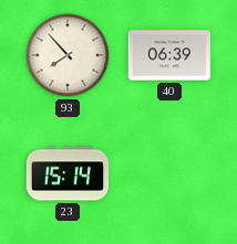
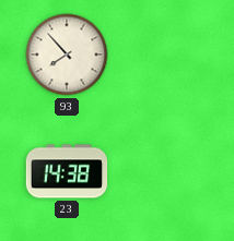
40: 06:39 -> none
23: 15:14 -> 14:38
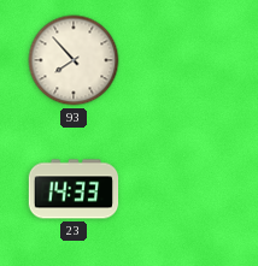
23: 14:38 -> 14:33
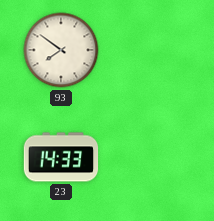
93: 7:53 -> 7:51
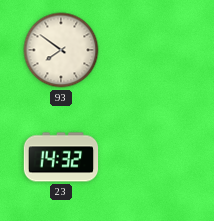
23: 14:33 -> 14:32
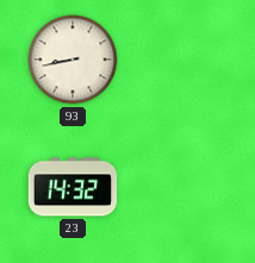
93: 7:51 -> 8:43
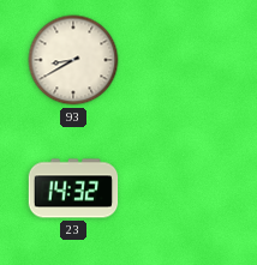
93: 8:43 -> 8:40
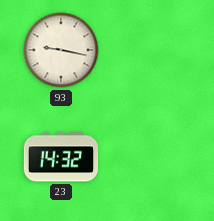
93: 8:40 -> 9:17
